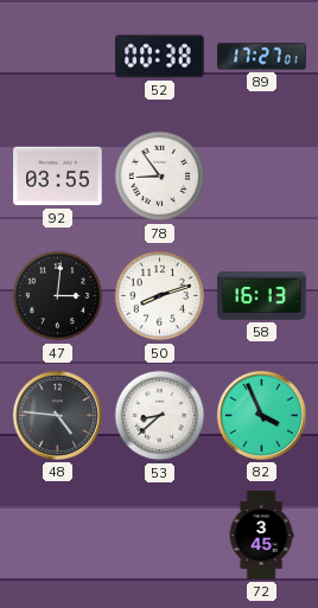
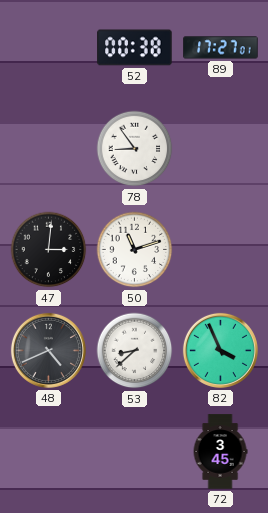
92: 03:55 -> none
50: 8:12 -> 11:12
58: 16:13 -> none
48: 4:46 -> 4:41
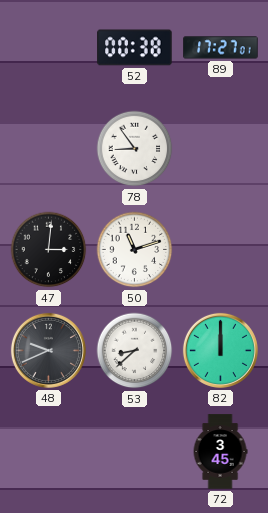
48: 4:41 -> 9:41
82: 3:56 -> 12:00
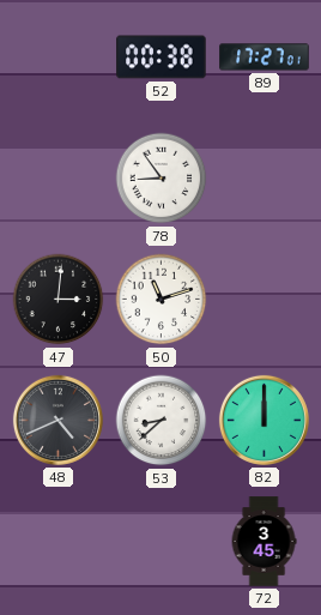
48: 9:41 -> 4:41
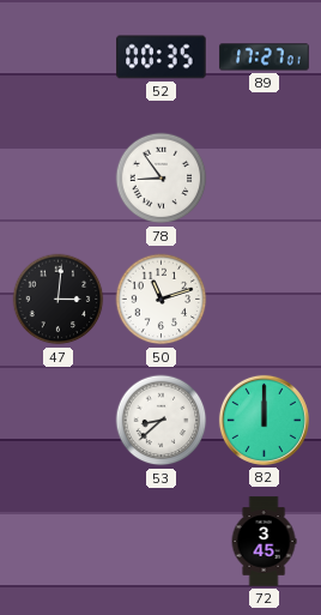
52: 00:38 -> 00:35
48: 4:41 -> none
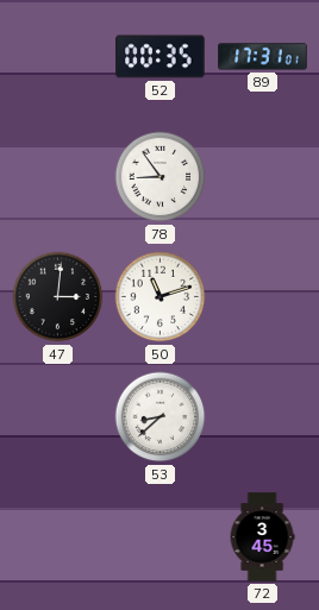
89: 17:27 -> 17:31
82: 12:00 -> none
